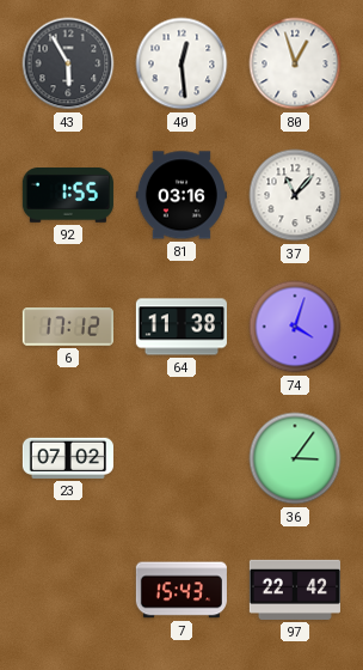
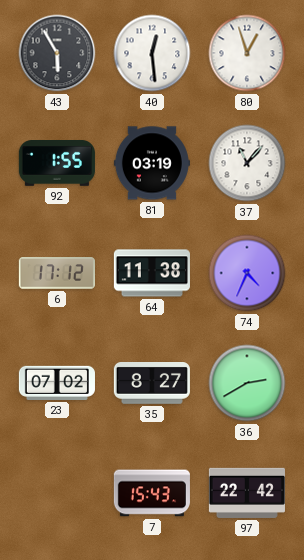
81: 03:16 -> 03:19
74: 4:03 -> 4:34
35: none -> 8:27
36: 3:06 -> 2:40
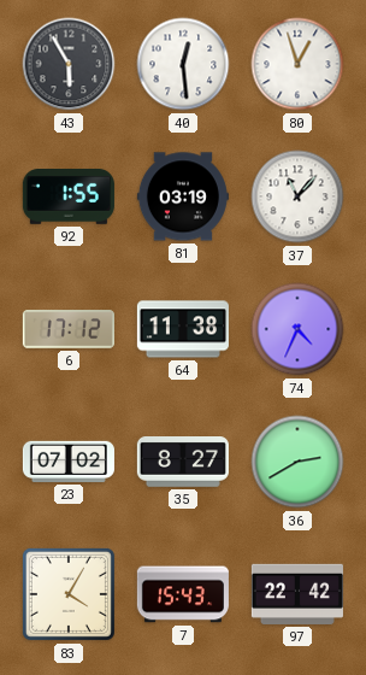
83: none -> 4:05
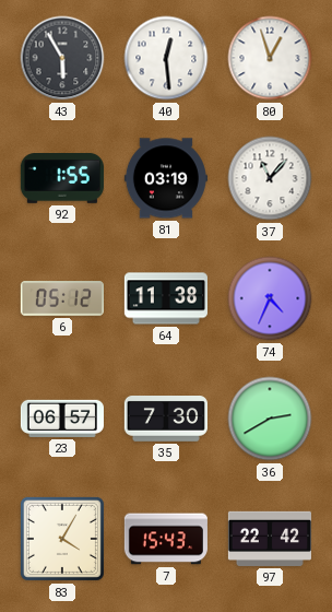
6: 17:12 -> 05:12
23: 07:02 -> 06:57
35: 8:27 -> 7:30
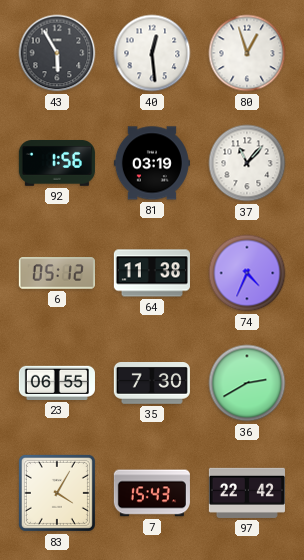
92: 1:55 -> 1:56
23: 06:57 -> 06:55
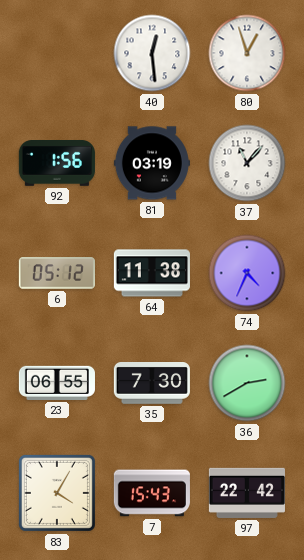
43: 5:55 -> none
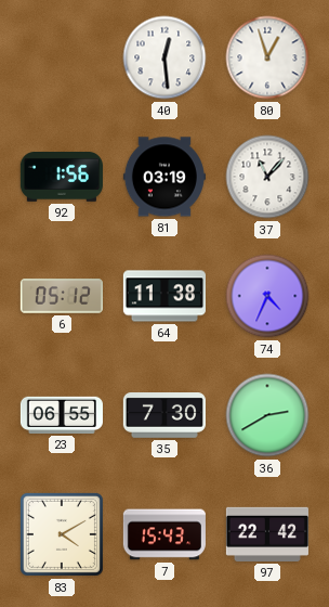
83: 4:05 -> 4:10
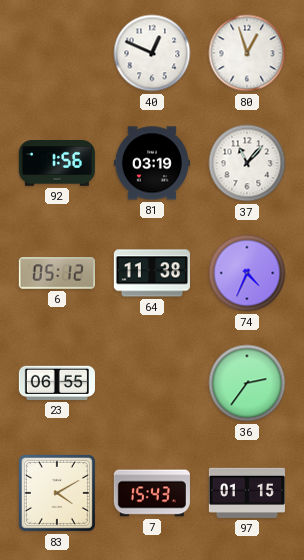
40: 12:29 -> 12:49
35: 7:30 -> none
36: 2:40 -> 2:36
97: 22:42 -> 01:15
